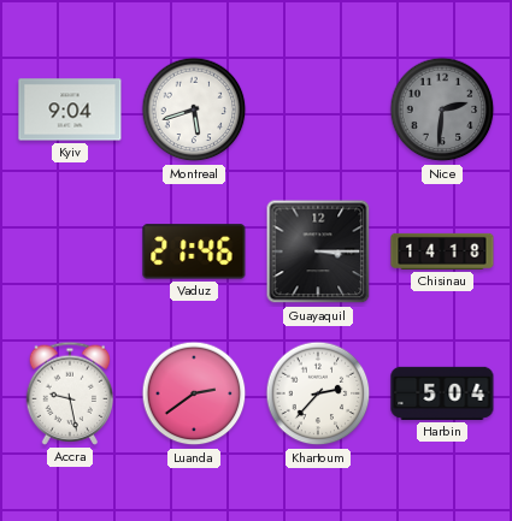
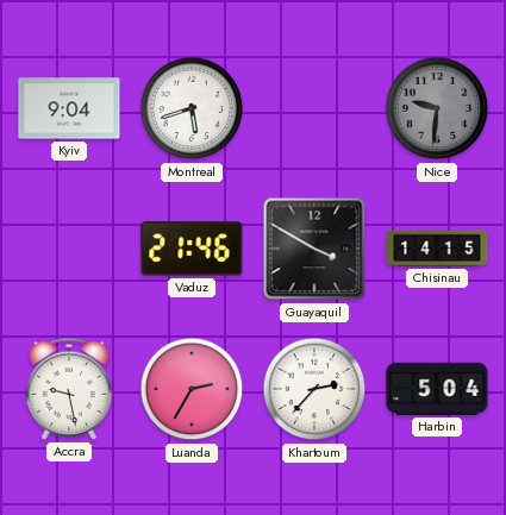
Nice: 2:31 -> 9:31
Guayaquil: 3:15 -> 3:50
Chisinau: 14:18 -> 14:15
Luanda: 2:39 -> 2:35
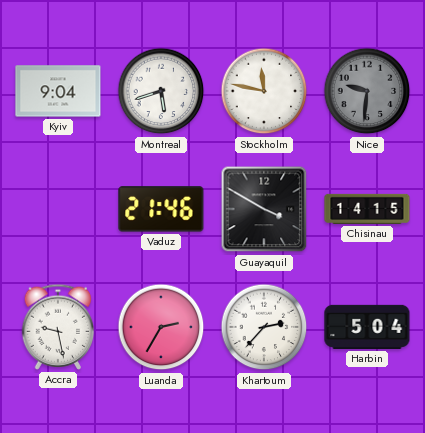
Stockholm: none -> 11:47
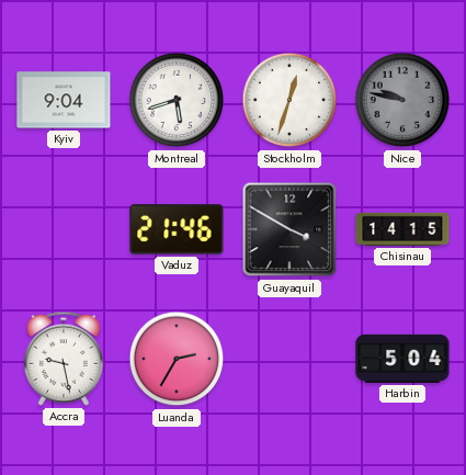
Stockholm: 11:47 -> 12:33
Nice: 9:31 -> 9:47
Khartoum: 2:37 -> none
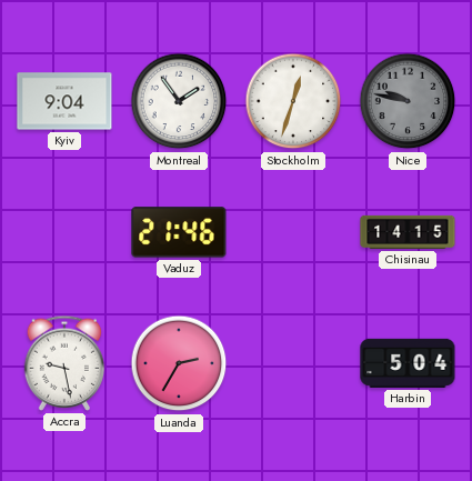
Montreal: 5:42 -> 1:54
Guayaquil: 3:50 -> none
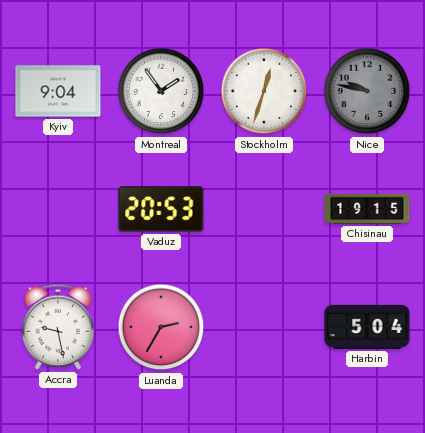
Vaduz: 21:46 -> 20:53
Chisinau: 14:15 -> 19:15
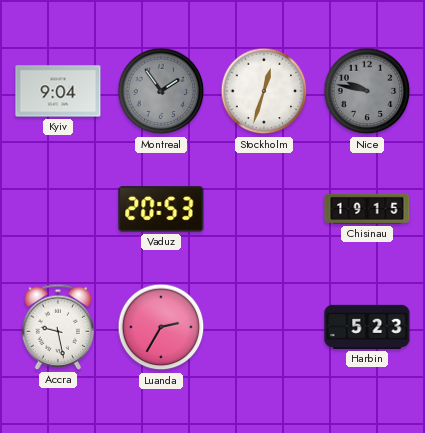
Montreal dial: white -> grey
Harbin: 5:04 -> 5:23
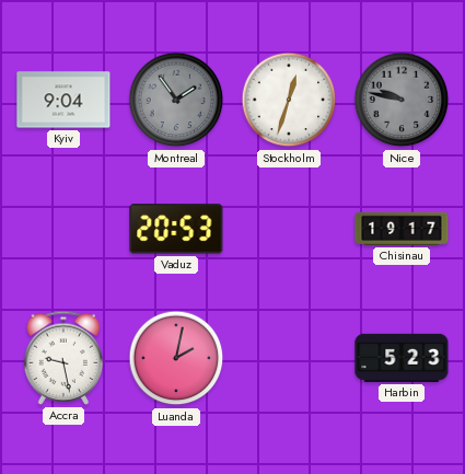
Chisinau: 19:15 -> 19:17
Luanda: 2:35 -> 2:02
